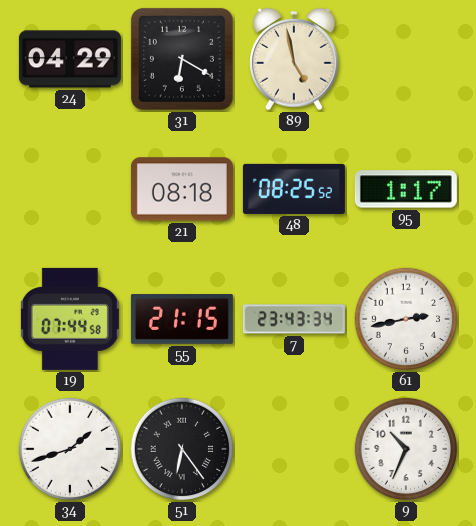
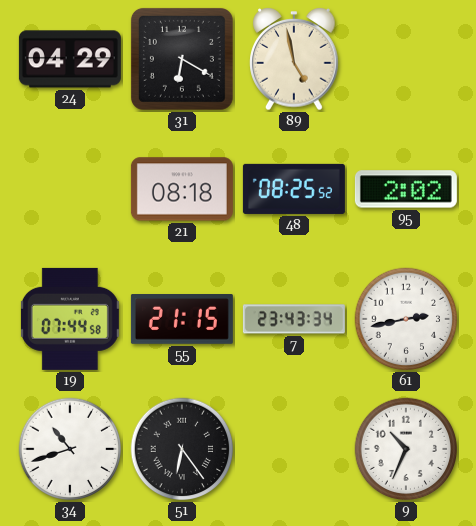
95: 1:17 -> 2:02
34: 1:42 -> 10:42
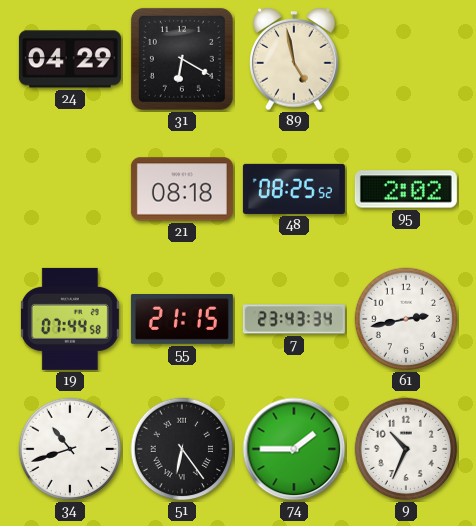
74: none -> 1:45
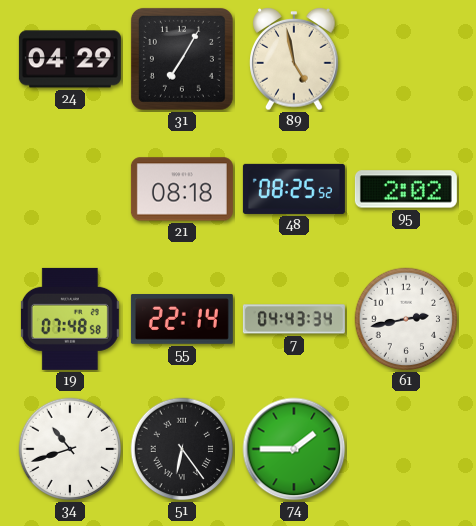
31: 6:20 -> 7:05
19: 07:44 -> 07:48
55: 21:15 -> 22:14
7: 23:43 -> 04:43
9: 10:34 -> none
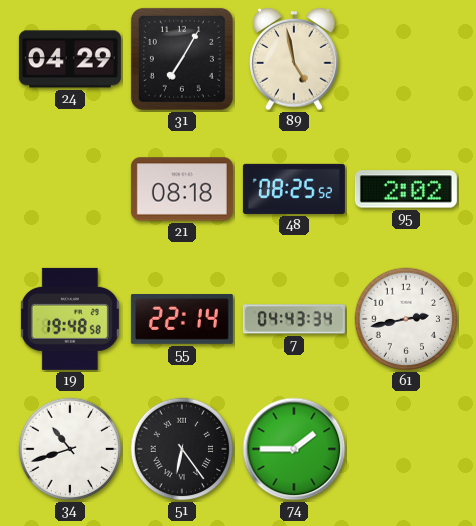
19: 07:48 -> 19:48
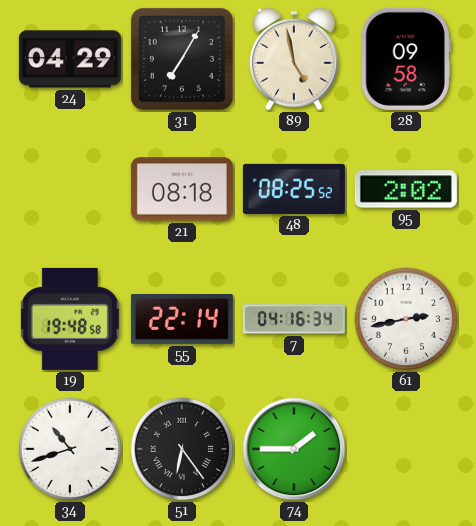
28: none -> 09:58
7: 04:43 -> 04:16
